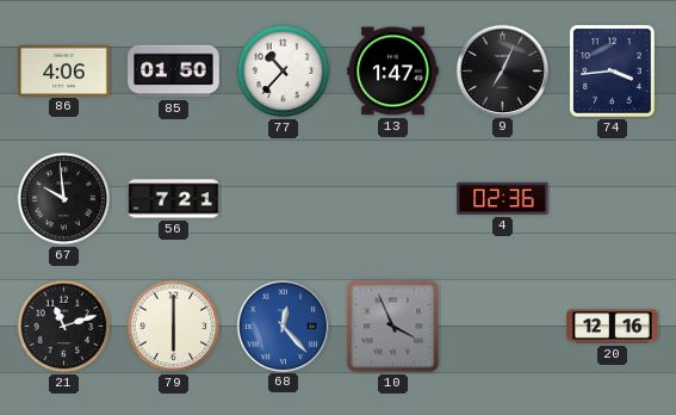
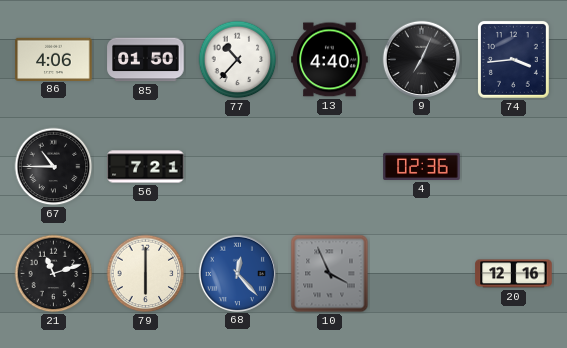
13: 1:47 -> 4:40
67: 9:59 -> 10:45
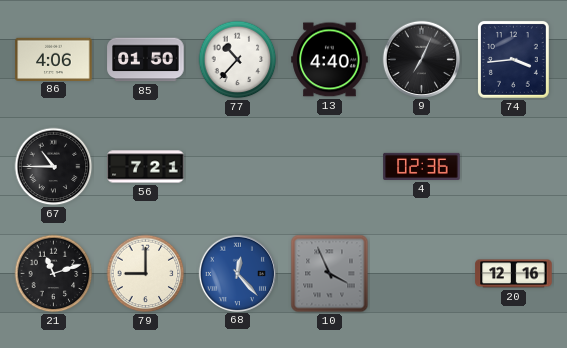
79: 6:00 -> 9:00
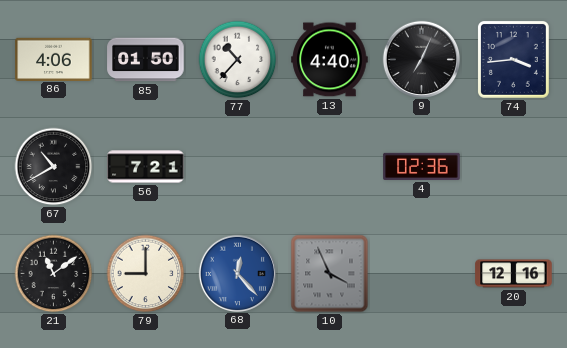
67: 10:45 -> 10:40
21: 11:12 -> 11:09
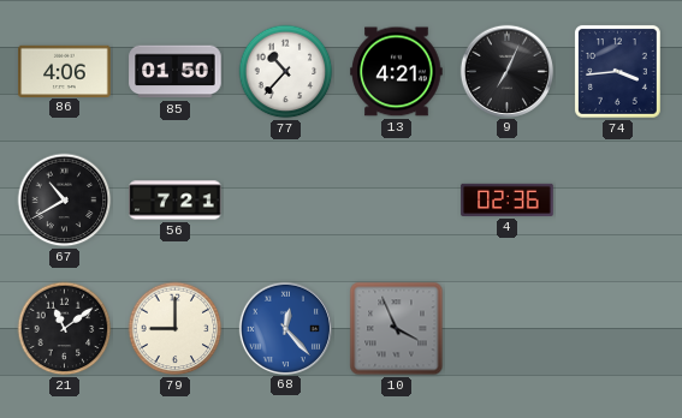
13: 4:40 -> 4:21
20: 12:16 -> none
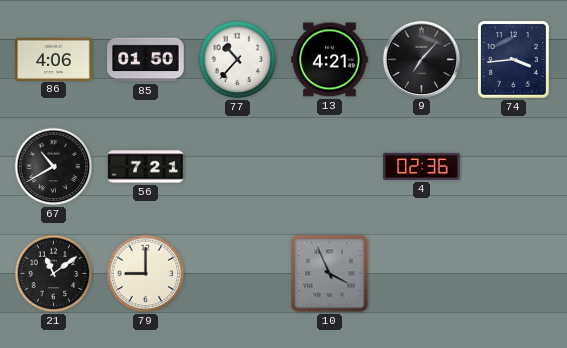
9: 7:04 -> 7:07
68: 12:23 -> none
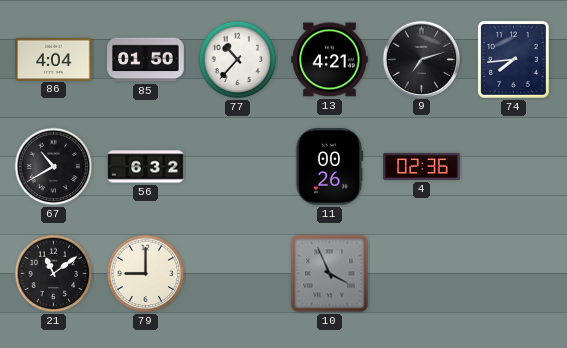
86: 4:06 -> 4:04
9: 7:07 -> 7:12
74: 3:44 -> 7:44
56: 7:21 -> 6:32
11: none -> 00:26
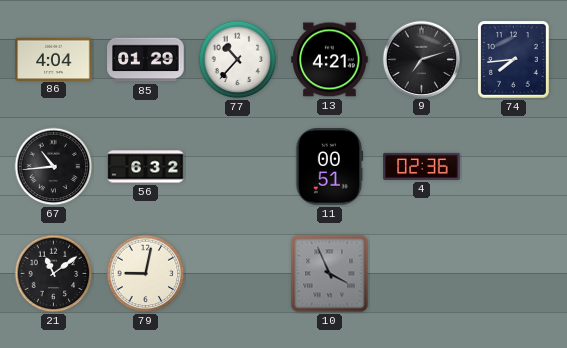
85: 01:50 -> 01:29
67: 10:40 -> 10:44
11: 00:26 -> 00:51
79: 9:00 -> 9:02
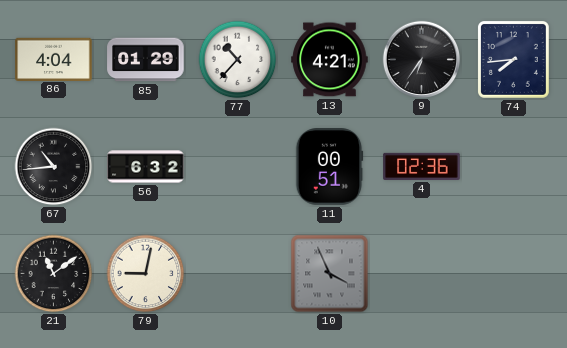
9: 7:12 -> 6:36
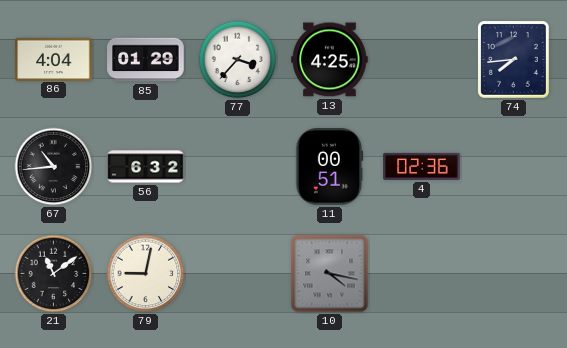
77: 10:37 -> 3:37
13: 4:21 -> 4:25
9: 6:36 -> none
10: 3:56 -> 4:17
